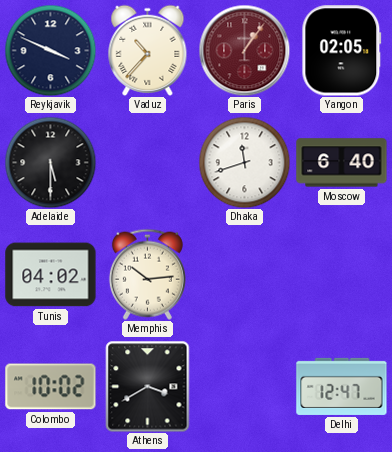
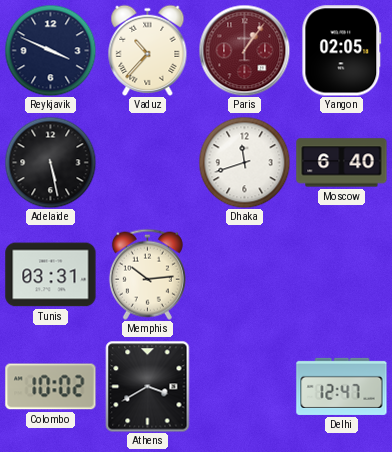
Adelaide: 5:30 -> 5:28
Tunis: 04:02 -> 03:31
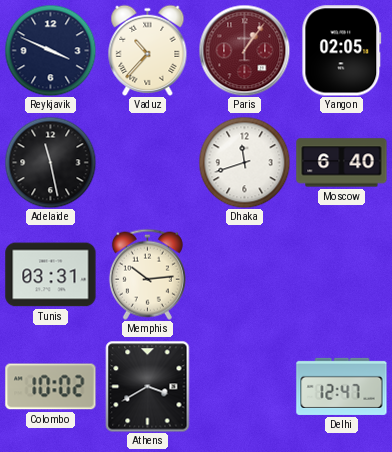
Adelaide: 5:28 -> 11:28
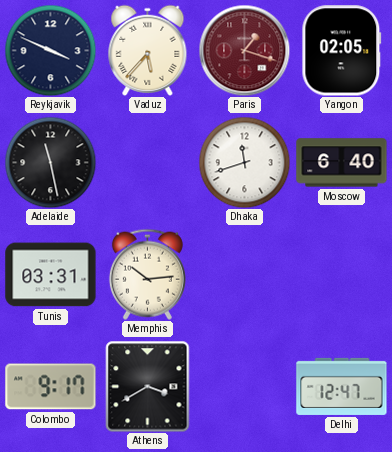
Vaduz: 10:37 -> 5:37
Paris: 1:06 -> 1:18
Colombo: 10:02 -> 9:17
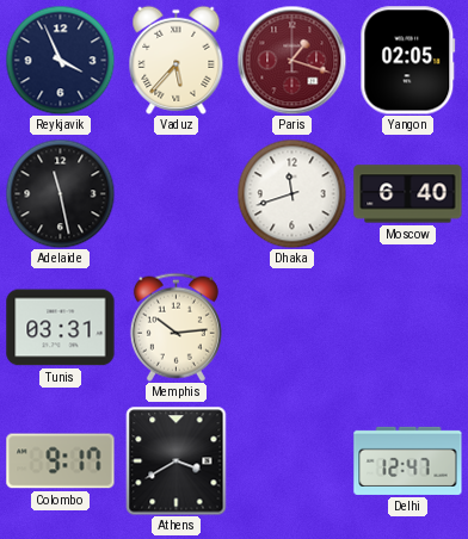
Reykjavik: 3:49 -> 3:56
